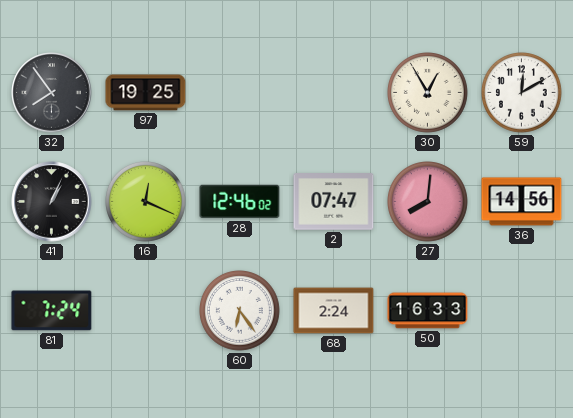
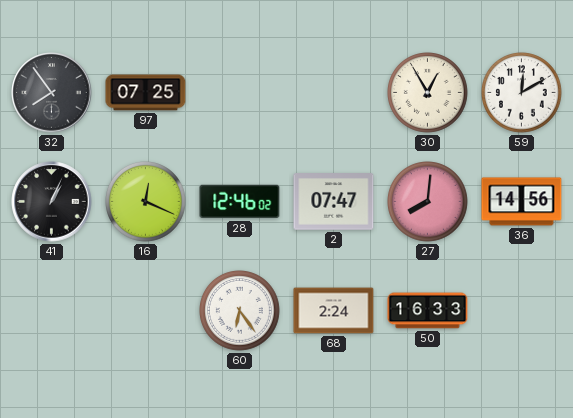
97: 19:25 -> 07:25
81: 7:24 -> none
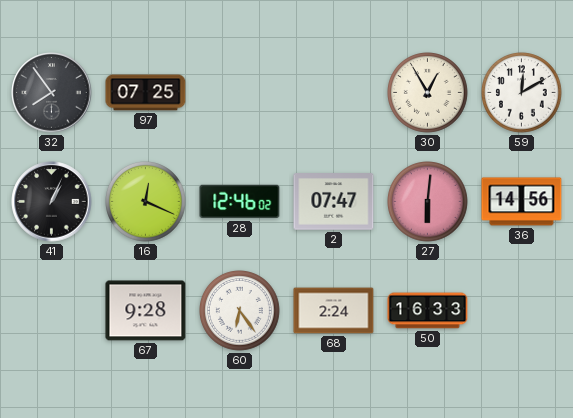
27: 8:01 -> 6:01
67: none -> 9:28
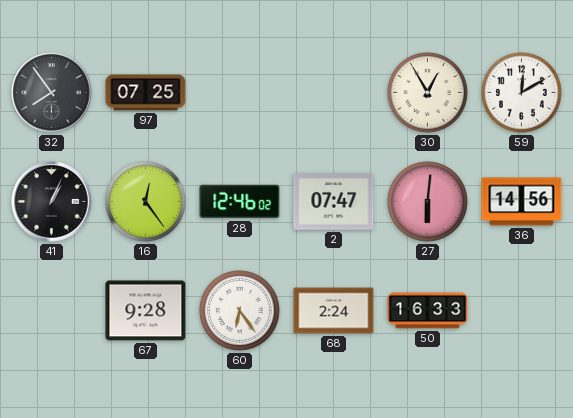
16: 12:19 -> 12:24
